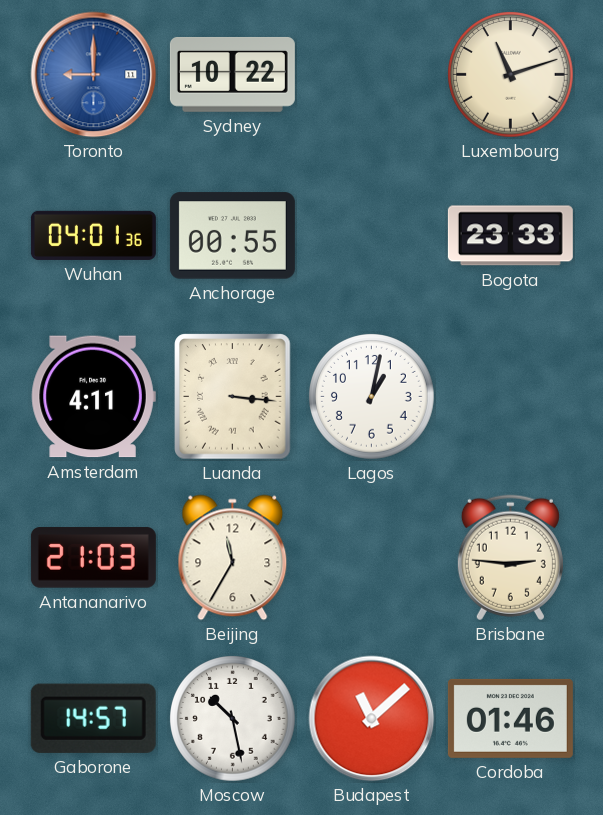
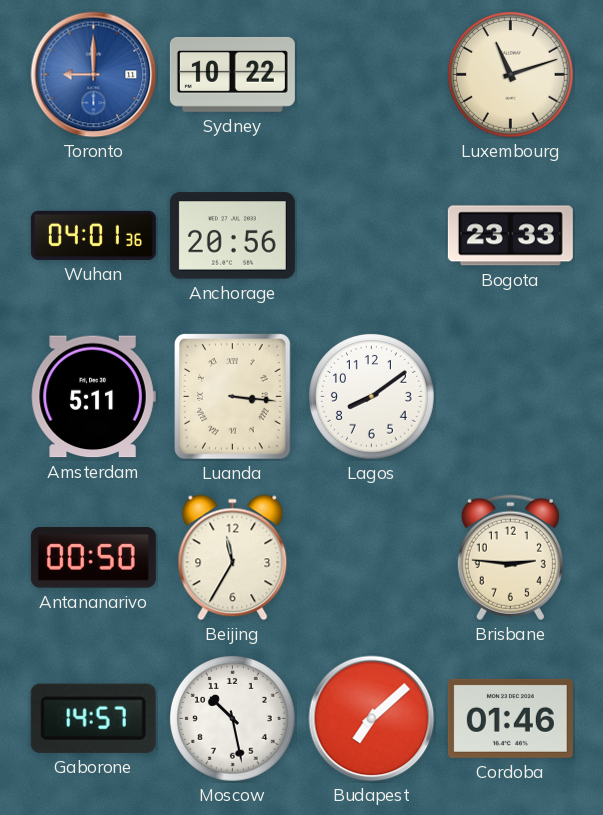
Anchorage: 00:55 -> 20:56
Amsterdam: 4:11 -> 5:11
Lagos: 1:02 -> 8:09
Antananarivo: 21:03 -> 00:50
Budapest: 11:08 -> 7:08
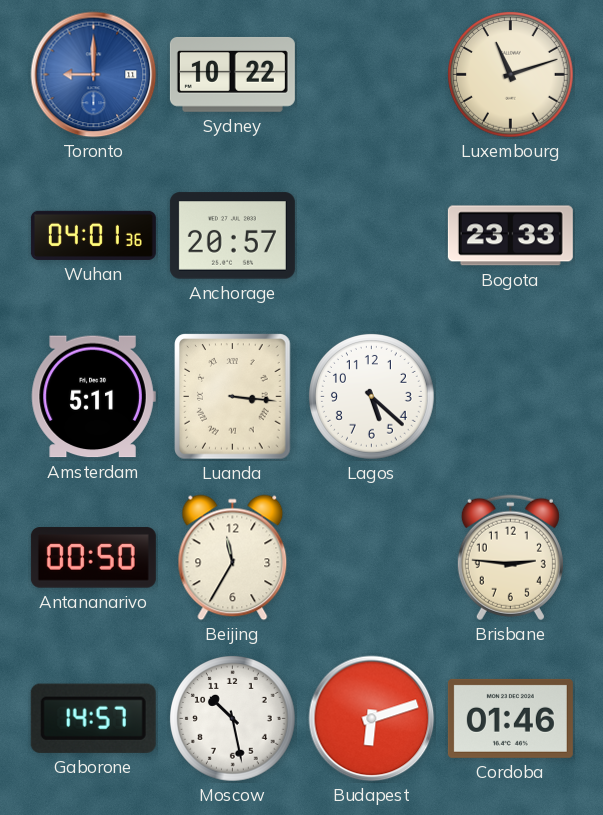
Anchorage: 20:56 -> 20:57
Lagos: 8:09 -> 5:22
Budapest: 7:08 -> 6:12
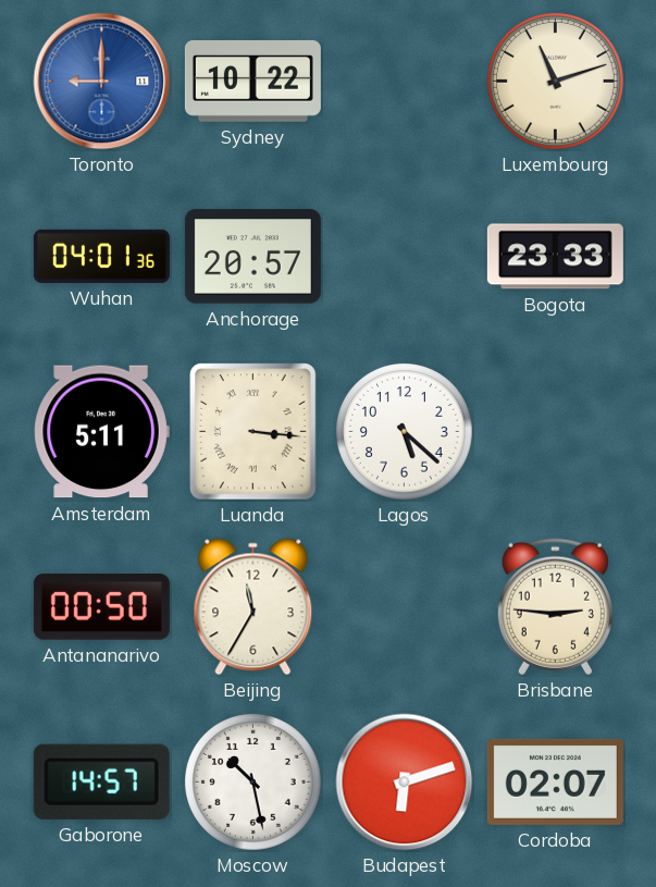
Cordoba: 01:46 -> 02:07
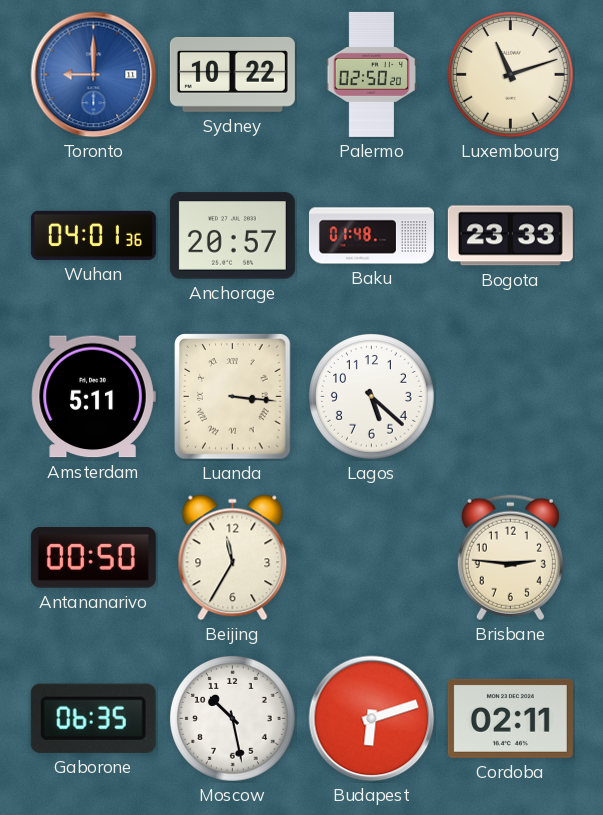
Palermo: none -> 02:50
Baku: none -> 01:48
Gaborone: 14:57 -> 06:35
Cordoba: 02:07 -> 02:11
